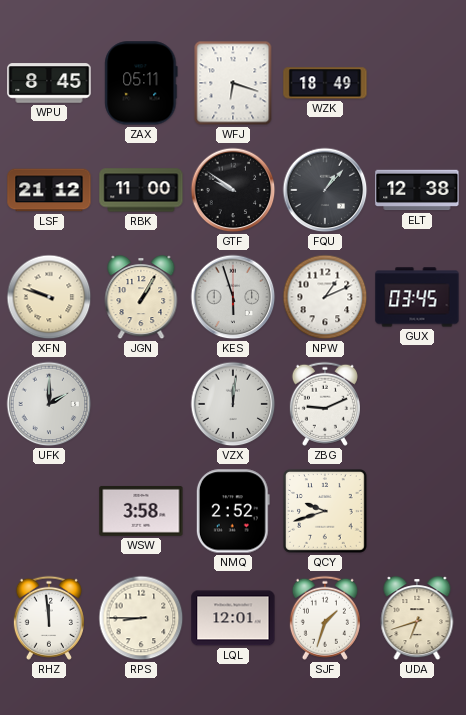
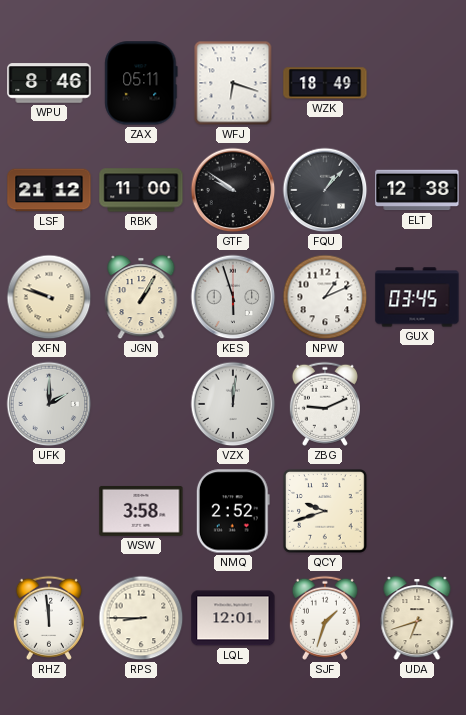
WPU: 8:45 -> 8:46
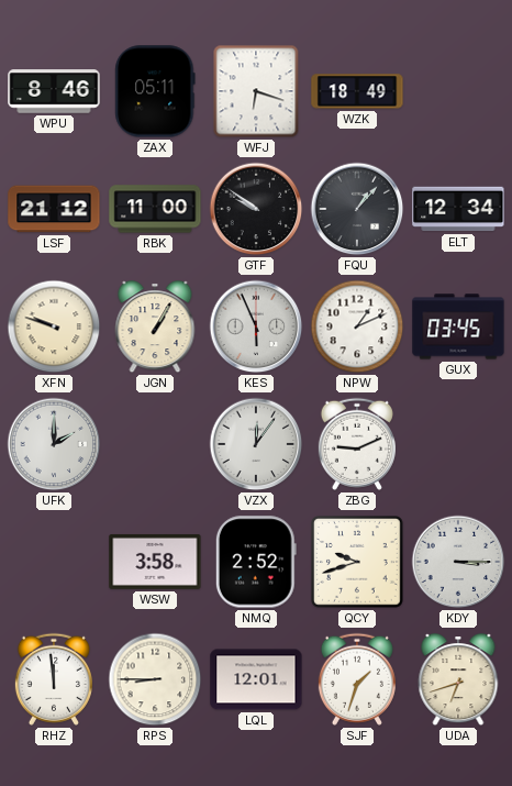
ELT: 12:38 -> 12:34
KES: 5:57 -> 5:56
VZX: 12:01 -> 12:06
KDY: none -> 3:15
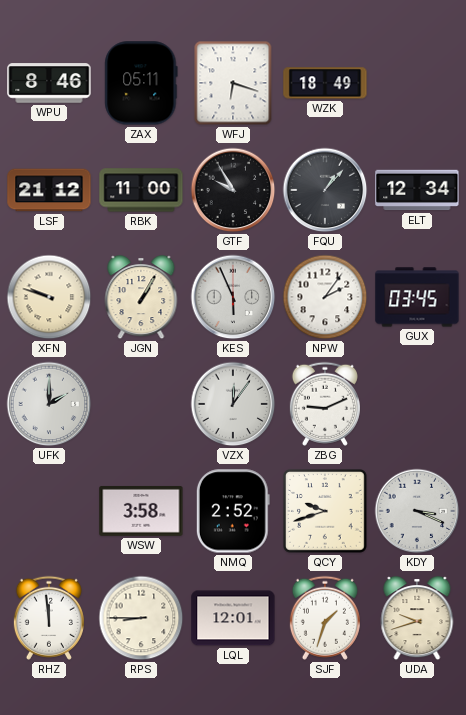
GTF: 9:51 -> 9:55
NPW: 1:11 -> 2:06
KDY: 3:15 -> 3:19
UDA: 6:42 -> 9:42
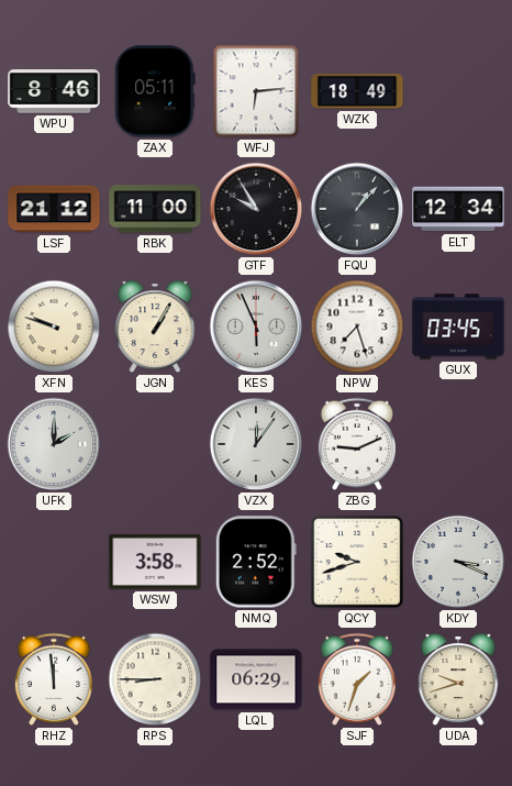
WFJ: 6:18 -> 6:14
NPW: 2:06 -> 7:27
LQL: 12:01 -> 06:29
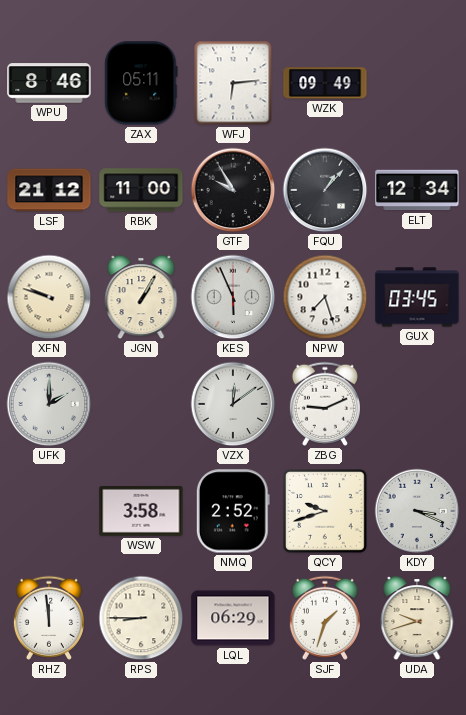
WZK: 18:49 -> 09:49
VZX: 12:06 -> 12:09
